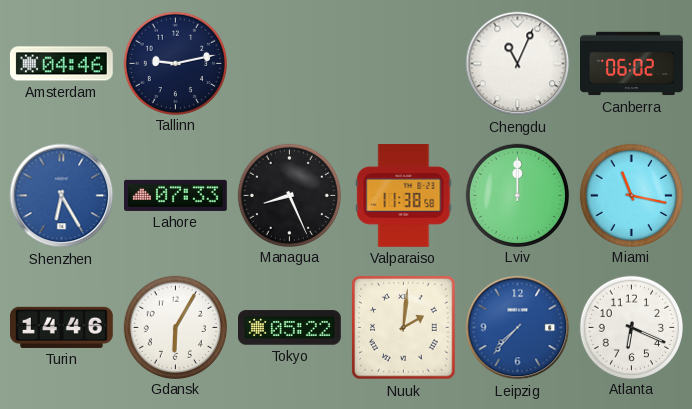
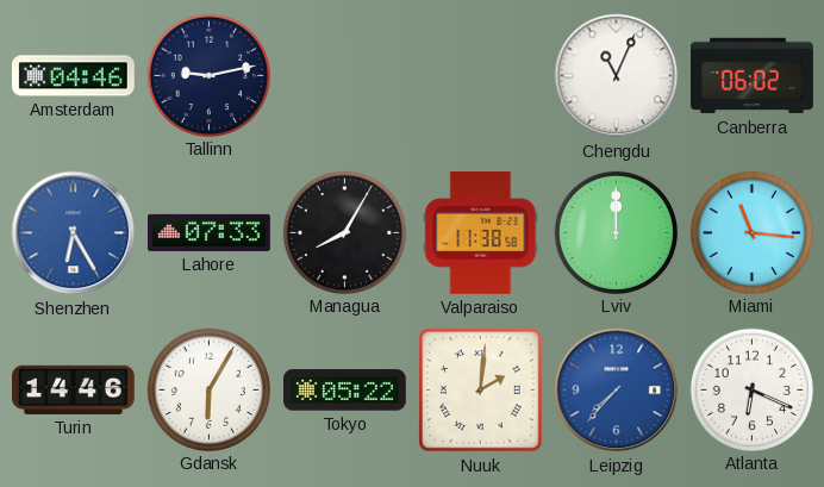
Managua: 8:26 -> 8:05
Miami: 11:17 -> 11:16
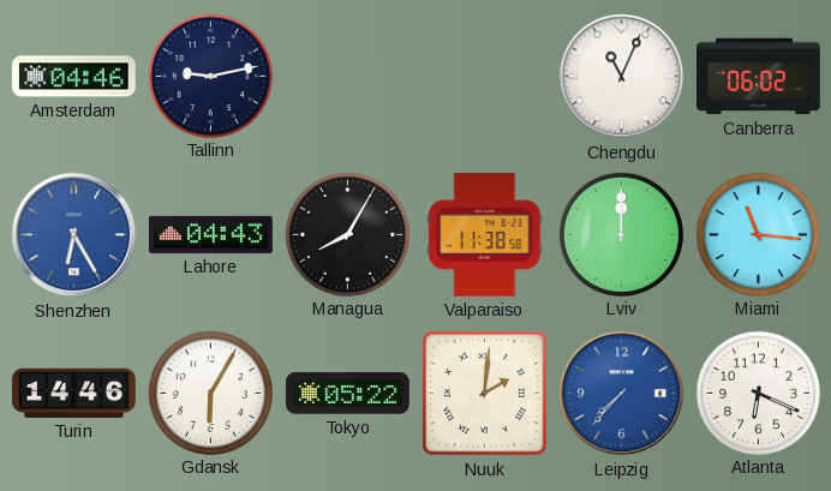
Lahore: 07:33 -> 04:43
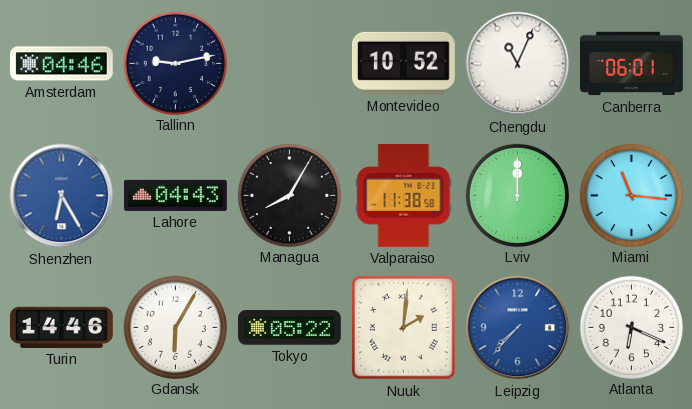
Montevideo: none -> 10:52
Canberra: 06:02 -> 06:01
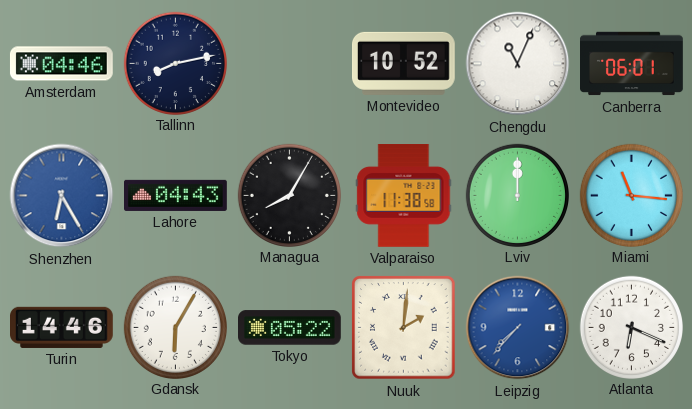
Tallinn: 9:13 -> 8:13
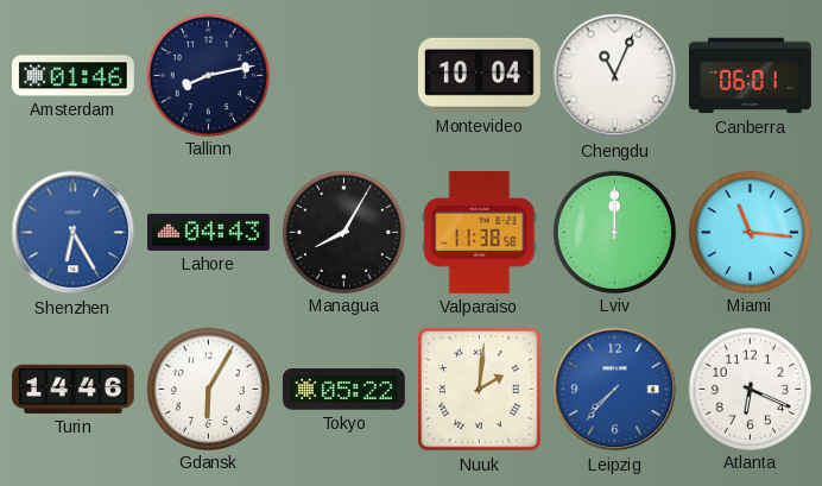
Amsterdam: 04:46 -> 01:46
Montevideo: 10:52 -> 10:04
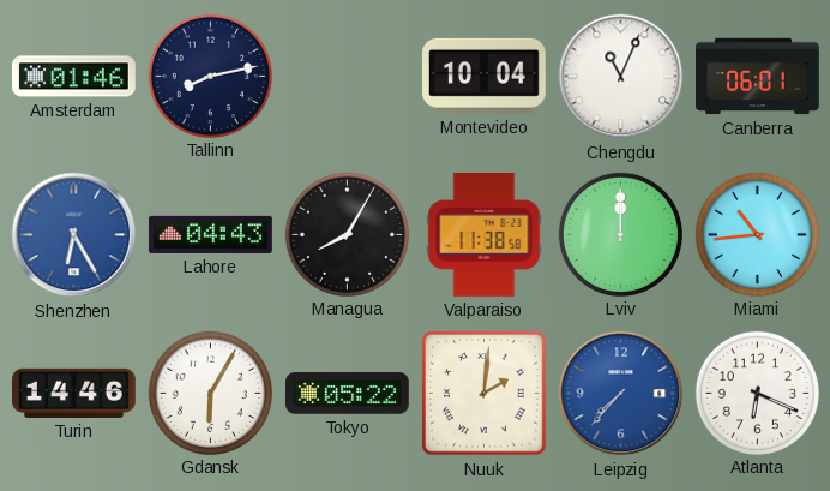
Miami: 11:16 -> 10:44
